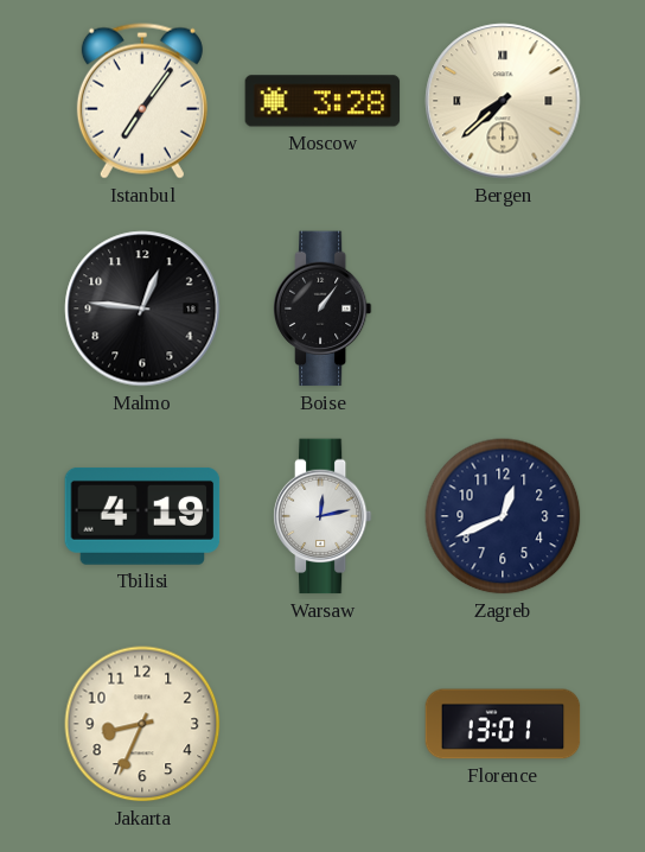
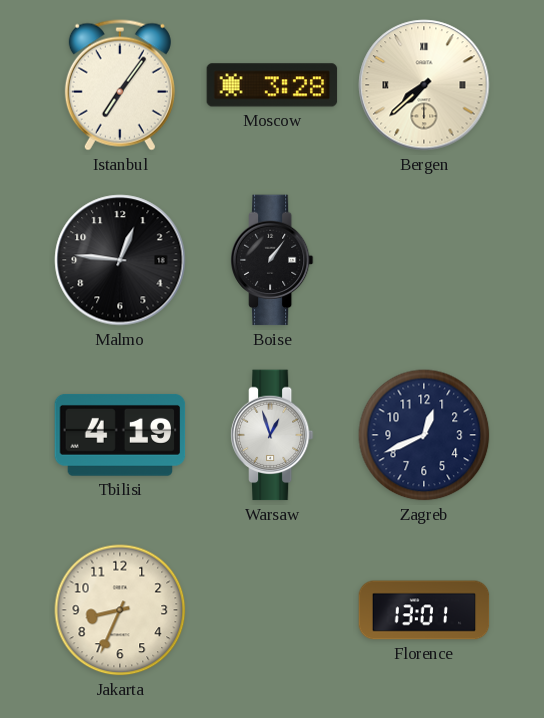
Warsaw: 12:13 -> 12:57
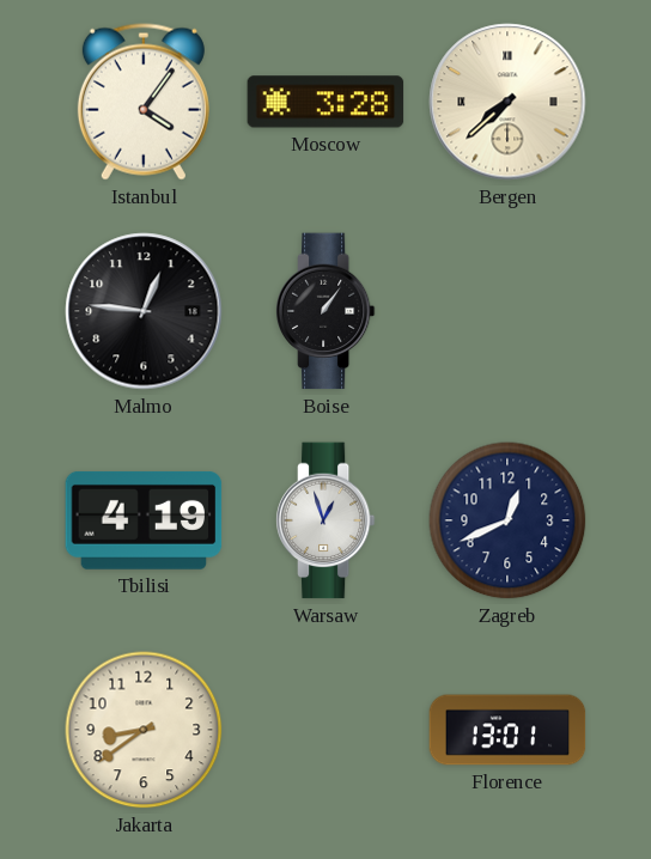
Istanbul: 7:06 -> 4:06
Jakarta: 8:34 -> 8:39
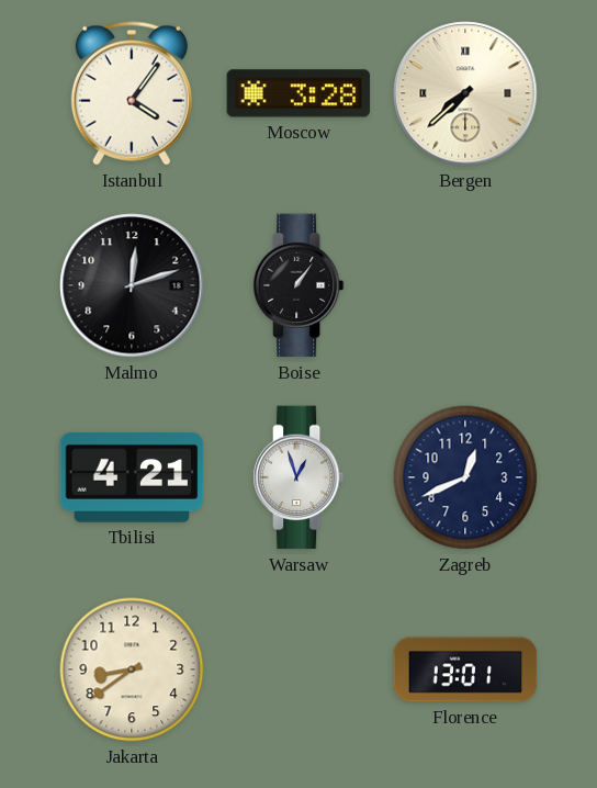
Malmo: 12:46 -> 12:12
Tbilisi: 4:19 -> 4:21
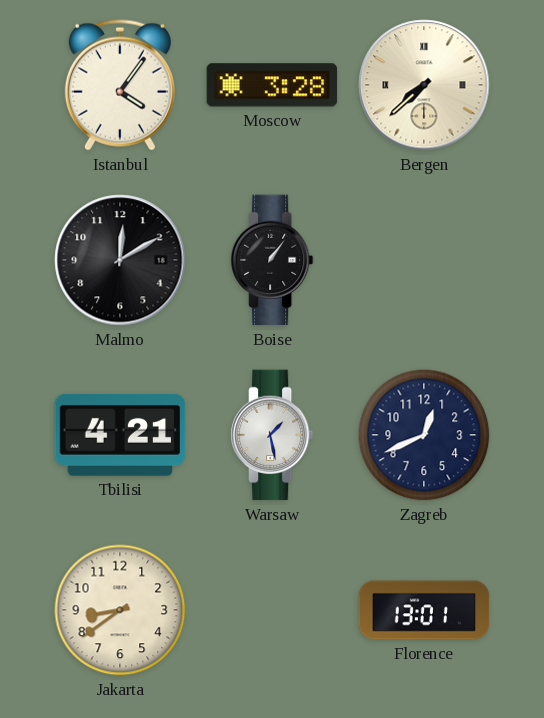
Malmo: 12:12 -> 12:10
Warsaw: 12:57 -> 1:28
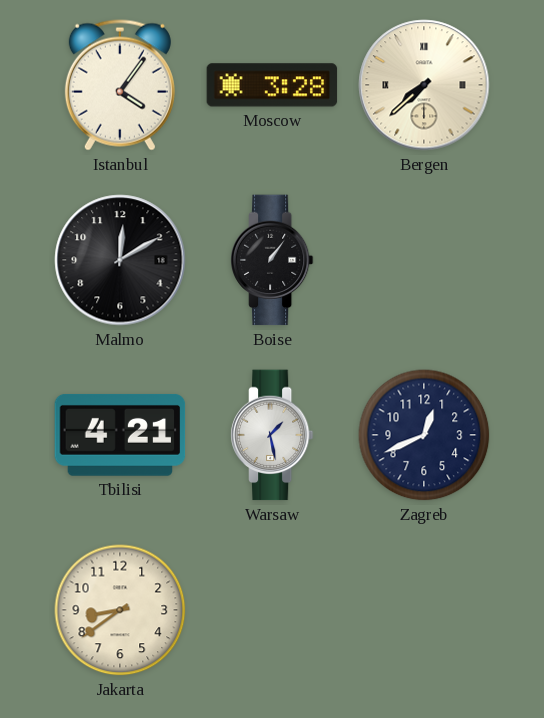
Florence: 13:01 -> none
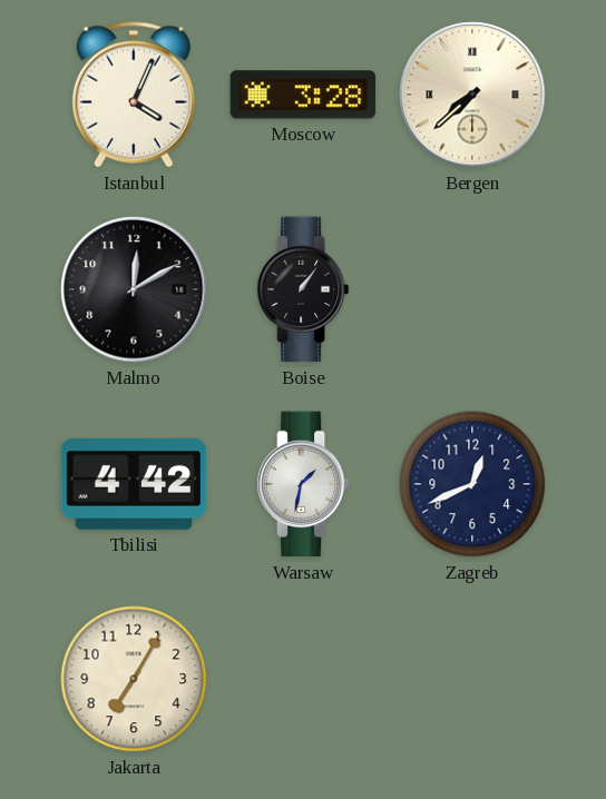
Istanbul: 4:06 -> 4:04
Tbilisi: 4:21 -> 4:42
Warsaw: 1:28 -> 1:32
Jakarta: 8:39 -> 7:05
